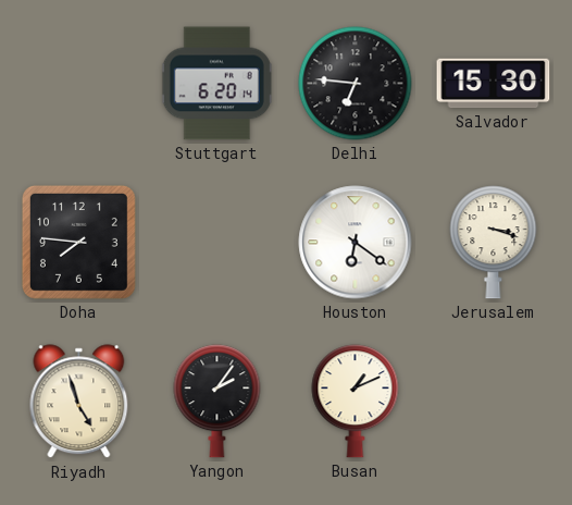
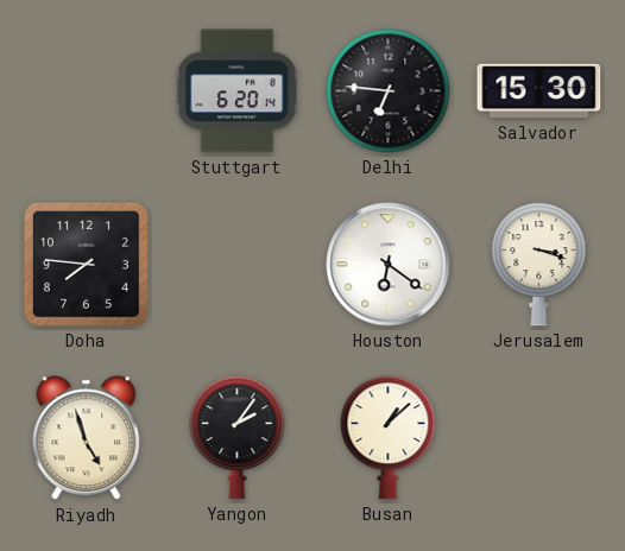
Busan: 1:11 -> 1:08
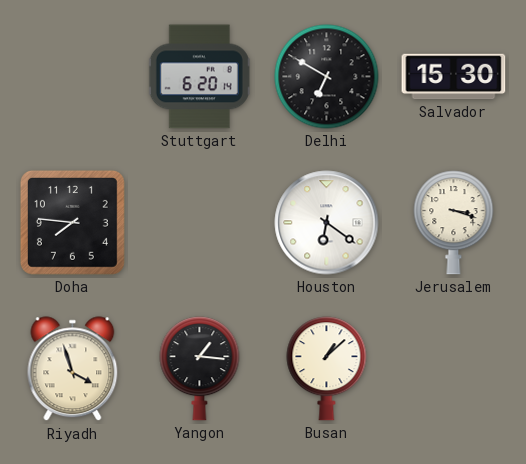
Delhi: 6:46 -> 6:50
Riyadh: 4:57 -> 3:57
Yangon: 2:06 -> 1:16
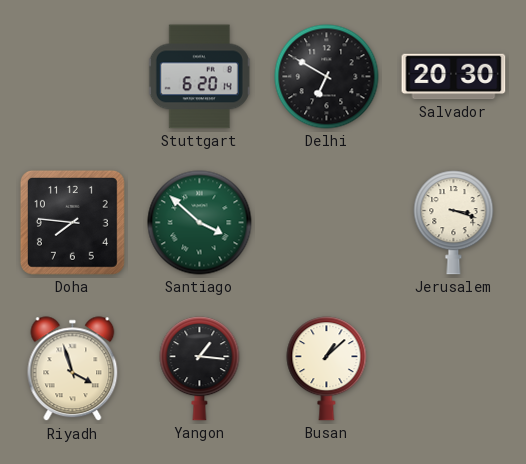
Salvador: 15:30 -> 20:30
Santiago: none -> 3:52
Houston: 6:21 -> none
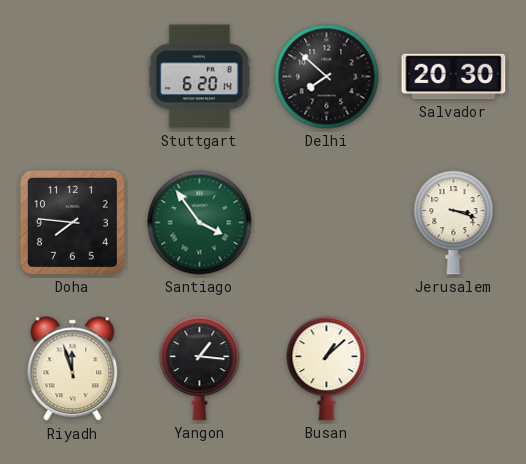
Delhi: 6:50 -> 7:52
Santiago: 3:52 -> 3:54
Riyadh: 3:57 -> 11:57
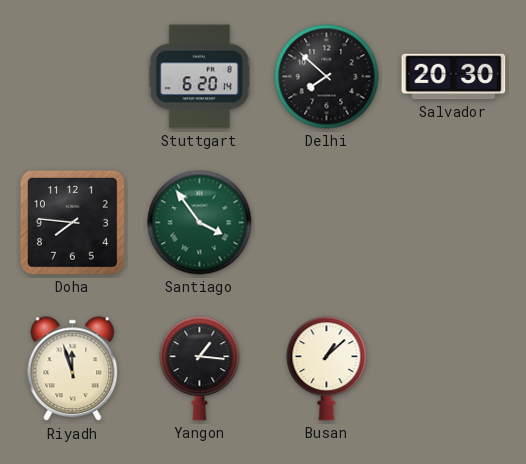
Jerusalem: 3:18 -> none
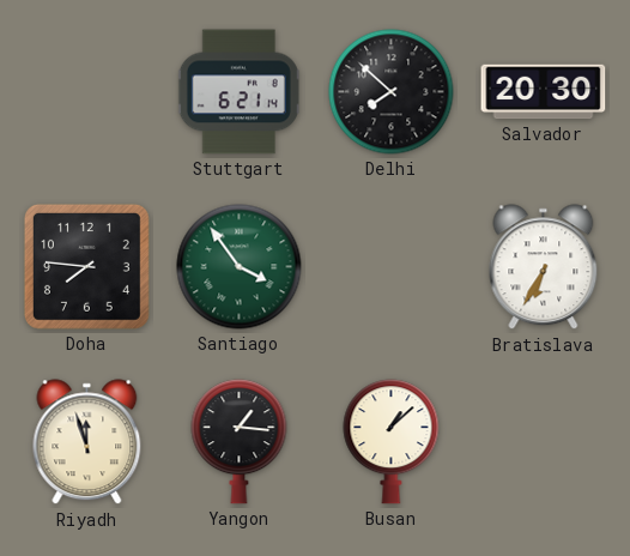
Stuttgart: 6:20 -> 6:21
Bratislava: none -> 6:35
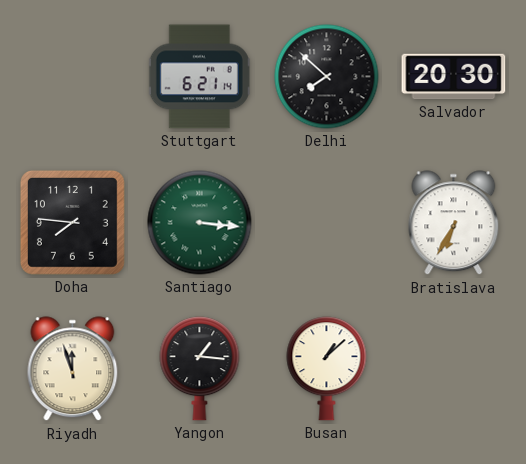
Santiago: 3:54 -> 3:16
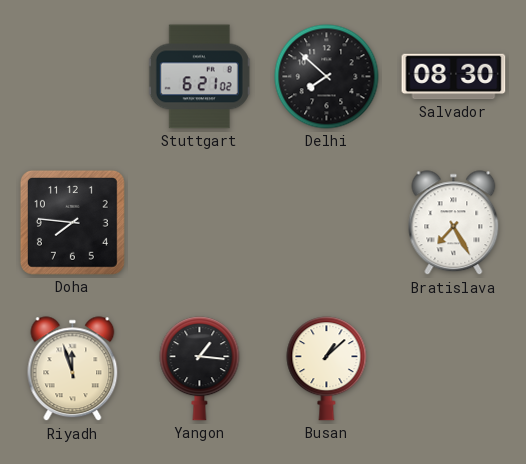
Stuttgart: 6:21:14 -> 6:21:02
Salvador: 20:30 -> 08:30
Santiago: 3:16 -> none
Bratislava: 6:35 -> 7:25
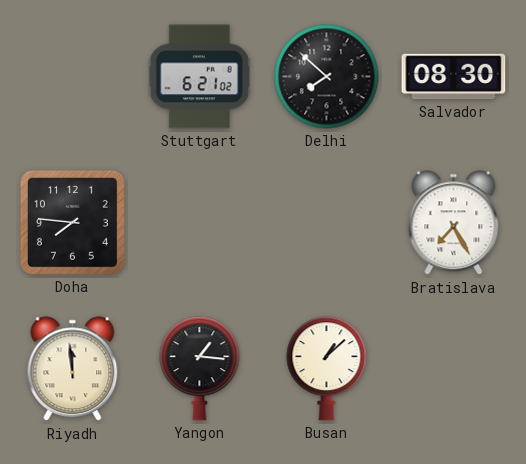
Riyadh: 11:57 -> 11:59
